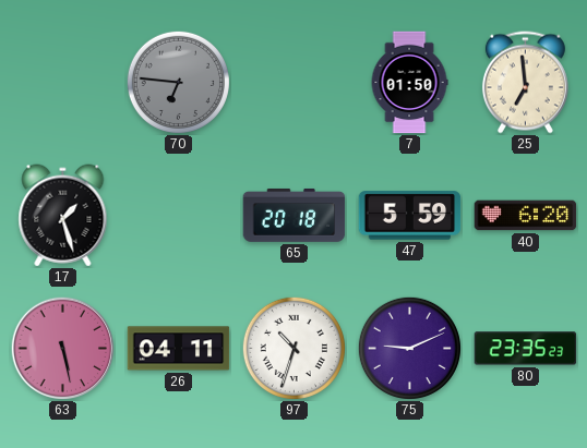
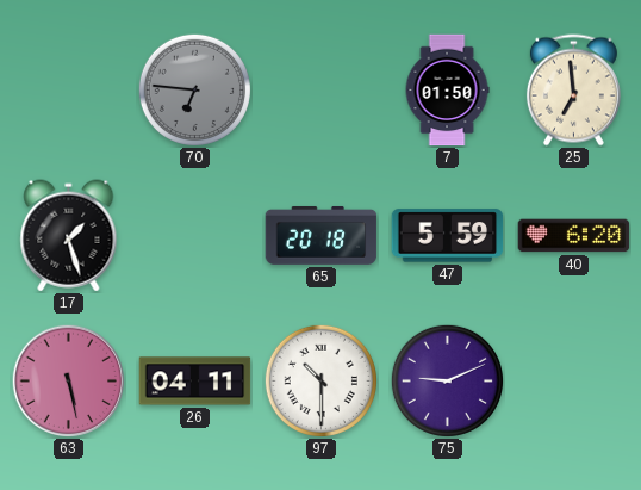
97: 10:33 -> 10:30
80: 23:35 -> none
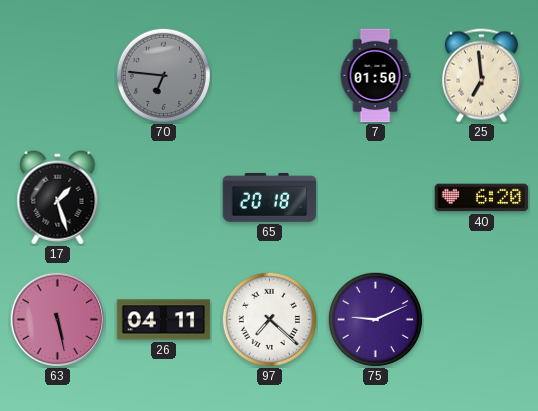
47: 5:59 -> none
97: 10:30 -> 7:22
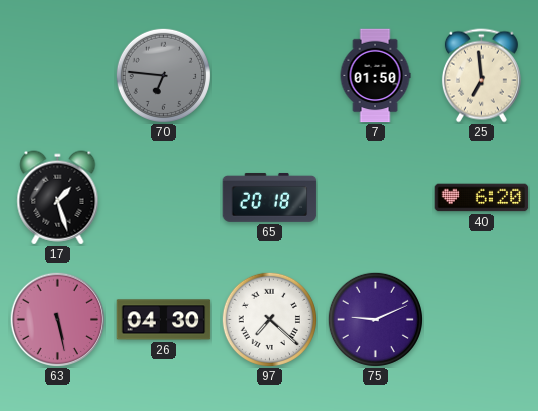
26: 04:11 -> 04:30
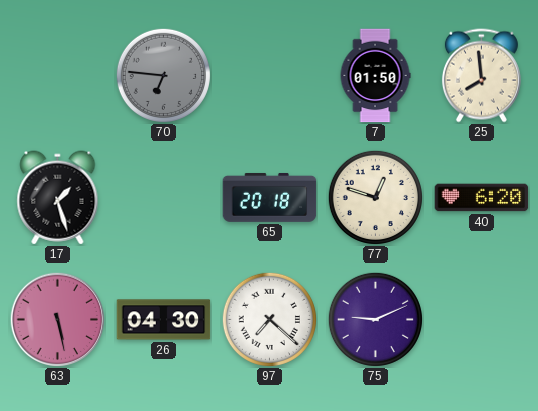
25: 6:59 -> 7:59
77: none -> 12:48
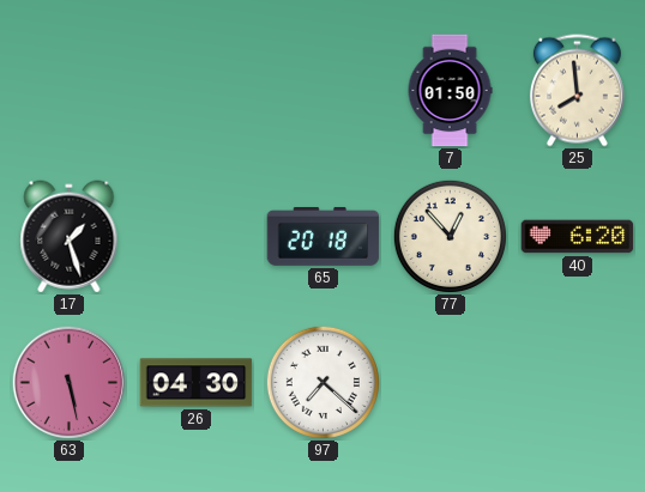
70: 6:46 -> none
77: 12:48 -> 12:53
75: 9:11 -> none
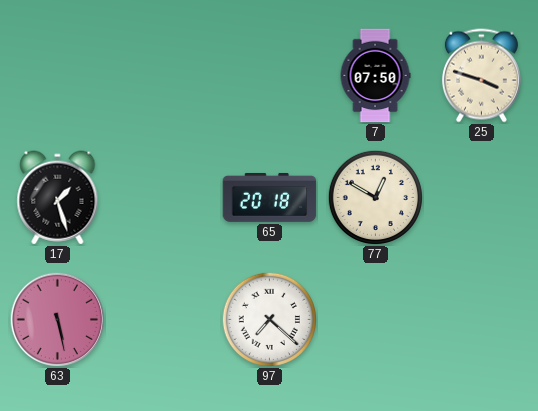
7: 01:50 -> 07:50
25: 7:59 -> 3:48
77: 12:53 -> 12:50
40: 6:20 -> none
26: 04:30 -> none
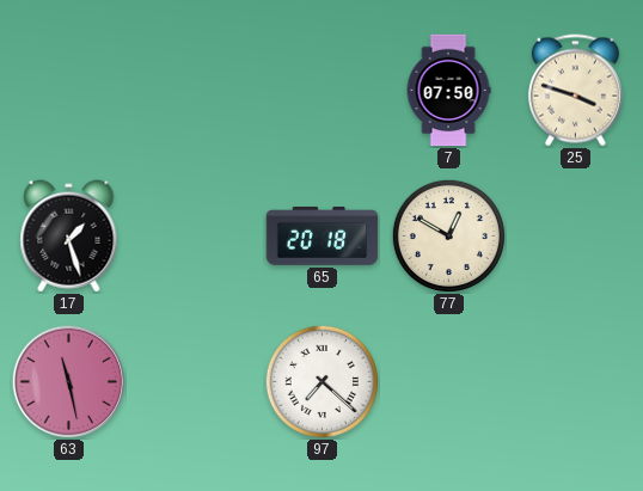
63: 5:28 -> 11:28
